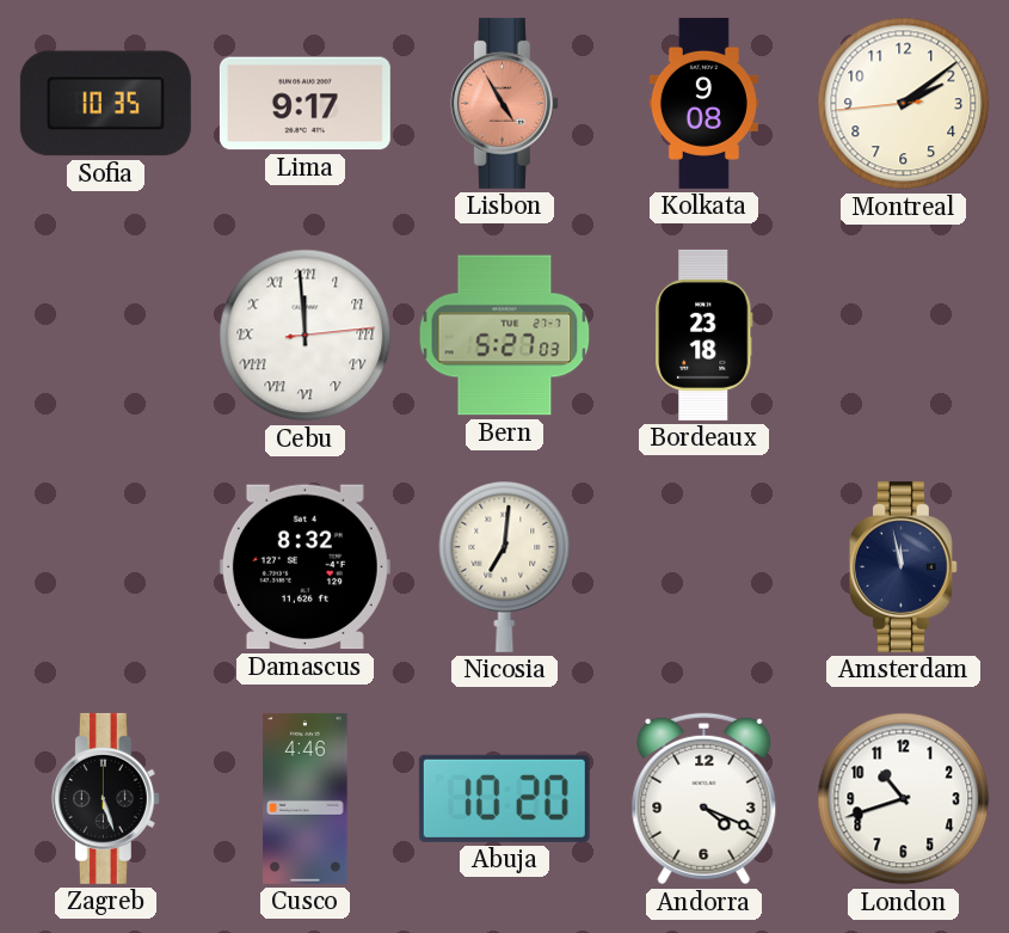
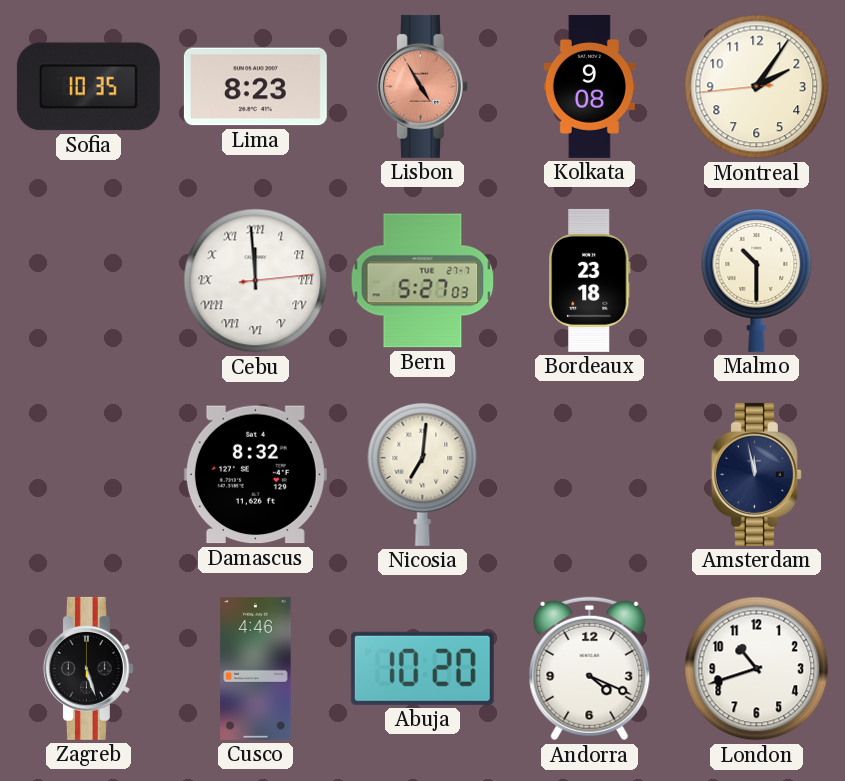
Lima: 9:17 -> 8:23
Montreal: 2:08 -> 2:05
Malmo: none -> 10:30
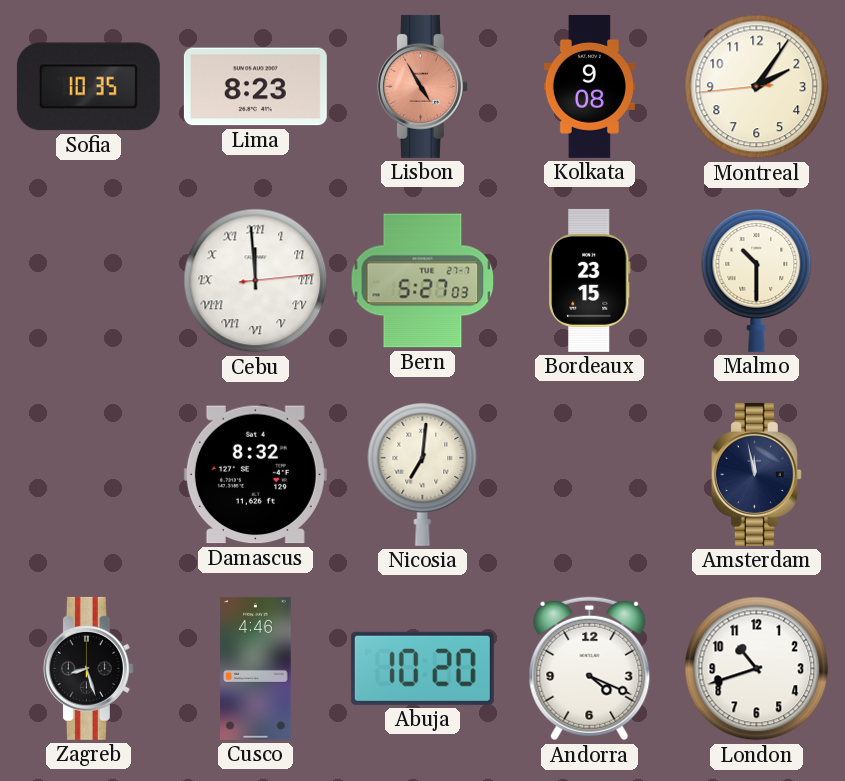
Bordeaux: 23:18 -> 23:15
Zagreb: 5:27 -> 8:27
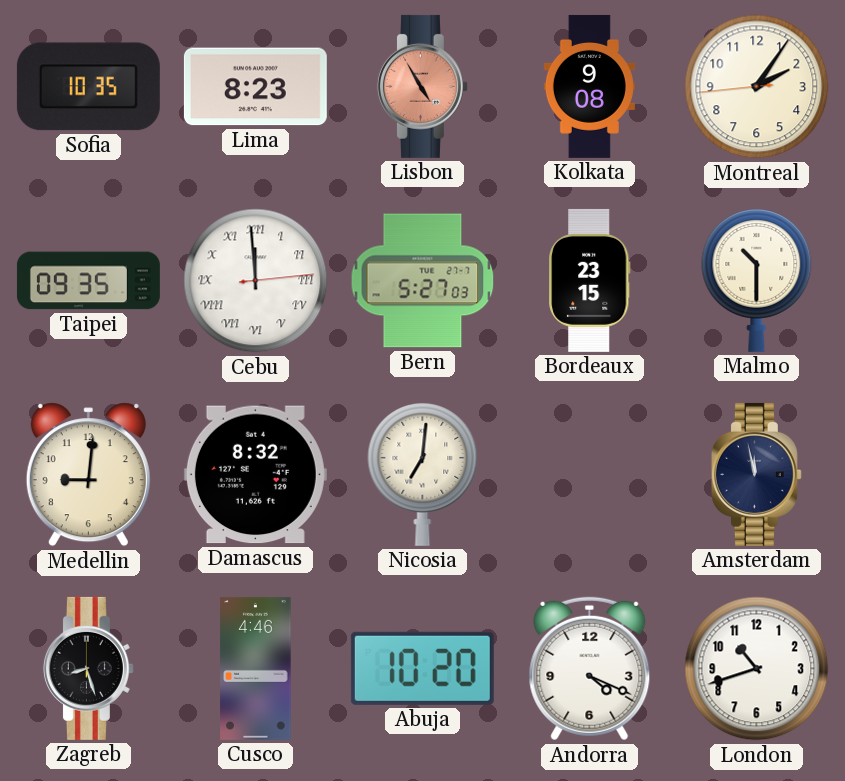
Taipei: none -> 09:35
Medellin: none -> 9:01
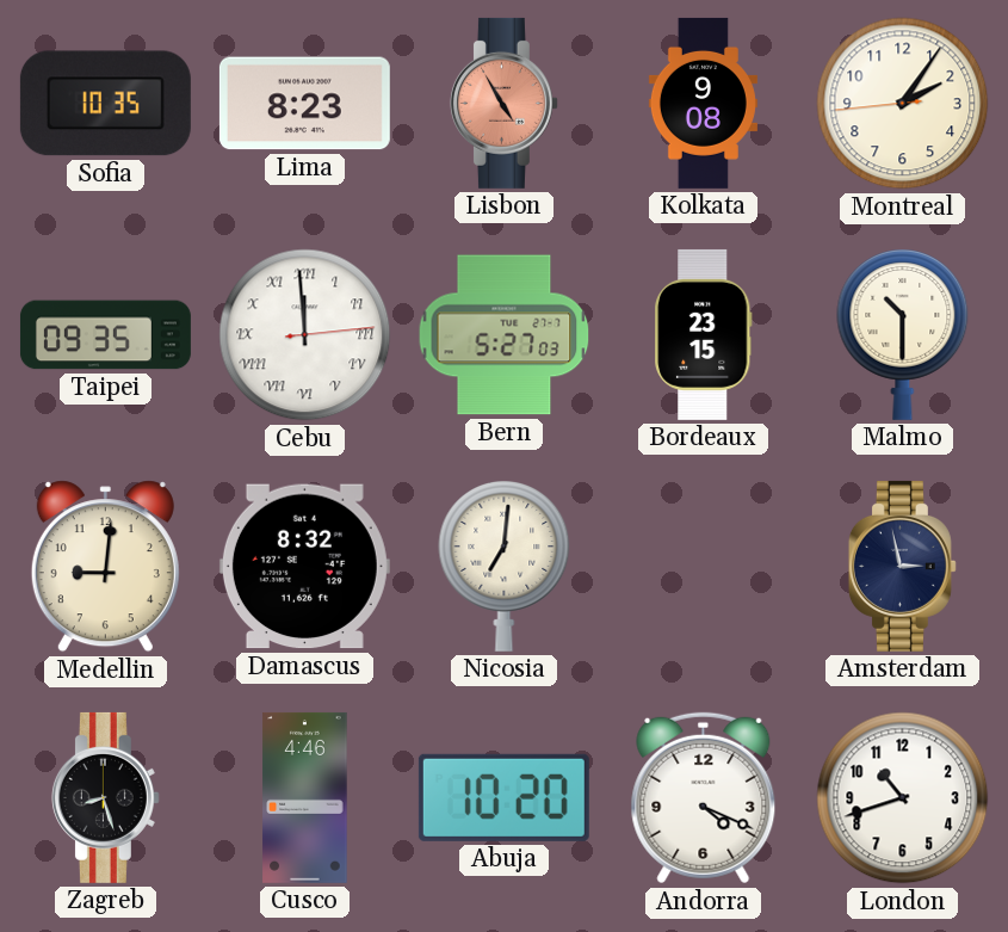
Amsterdam: 11:58 -> 2:58
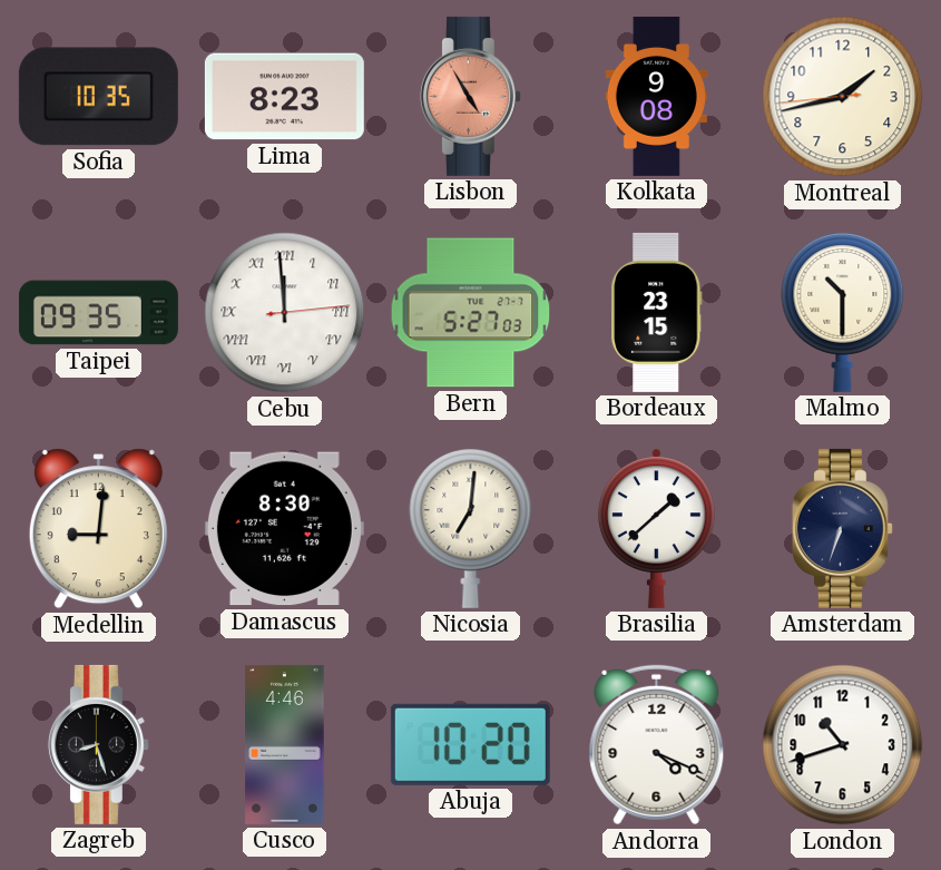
Montreal: 2:05 -> 1:42
Damascus: 8:32 -> 8:30
Brasilia: none -> 1:38
Amsterdam: 2:58 -> 6:33
